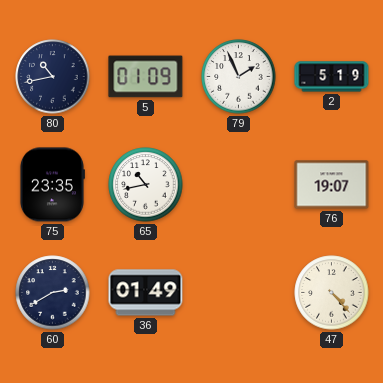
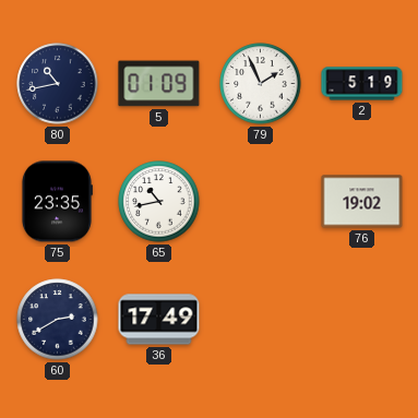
76: 19:07 -> 19:02
36: 01:49 -> 17:49
47: 4:23 -> none
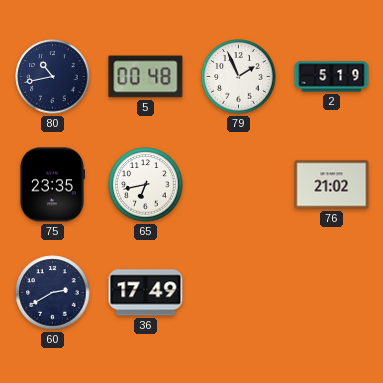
5: 01:09 -> 00:48
65: 10:43 -> 6:43
76: 19:02 -> 21:02
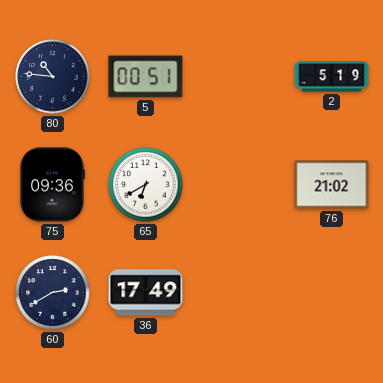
80: 10:43 -> 10:46
5: 00:48 -> 00:51
79: 1:56 -> none
75: 23:35 -> 09:36
65: 6:43 -> 6:40
